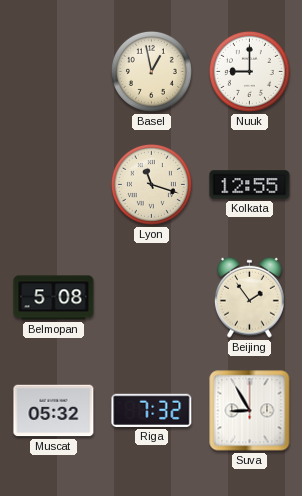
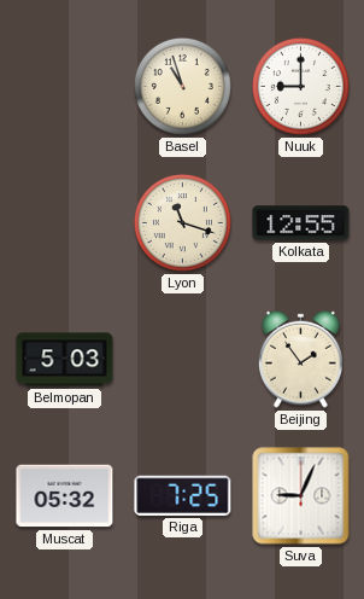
Basel: 12:58 -> 10:57
Belmopan: 5:08 -> 5:03
Riga: 7:32 -> 7:25
Suva: 8:55 -> 9:04
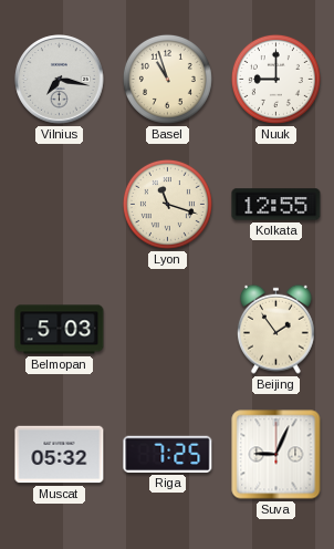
Vilnius: none -> 7:17
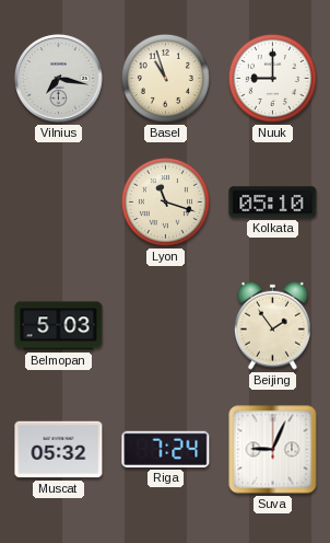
Kolkata: 12:55 -> 05:10
Riga: 7:25 -> 7:24
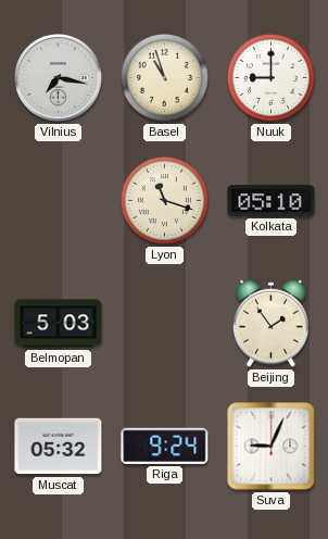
Riga: 7:24 -> 9:24
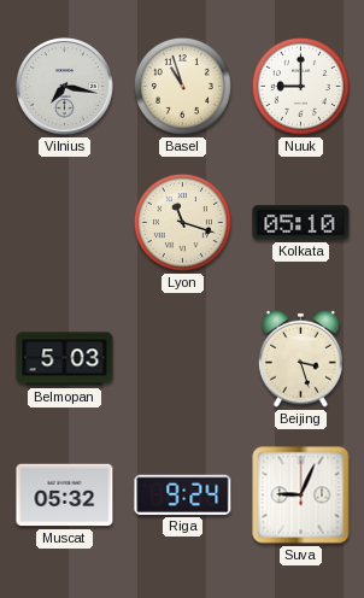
Beijing: 1:54 -> 3:27
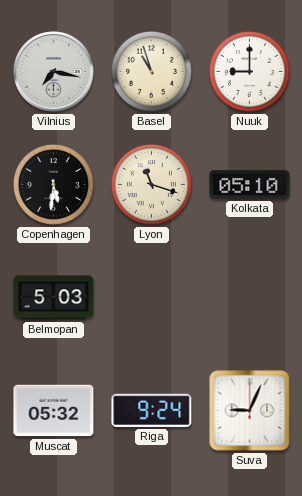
Copenhagen: none -> 5:31
Beijing: 3:27 -> none
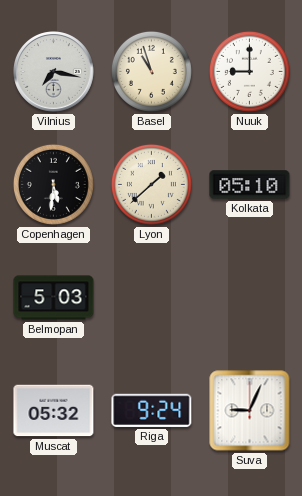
Lyon: 11:18 -> 1:38
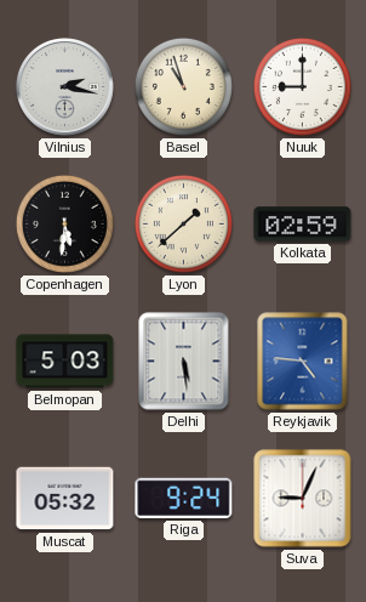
Vilnius: 7:17 -> 2:17
Kolkata: 05:10 -> 02:59
Delhi: none -> 5:29
Reykjavik: none -> 4:46
